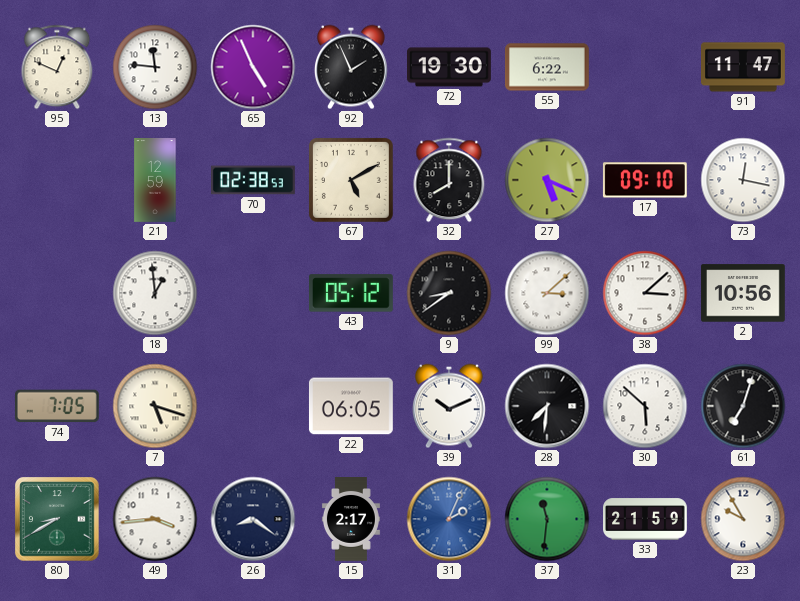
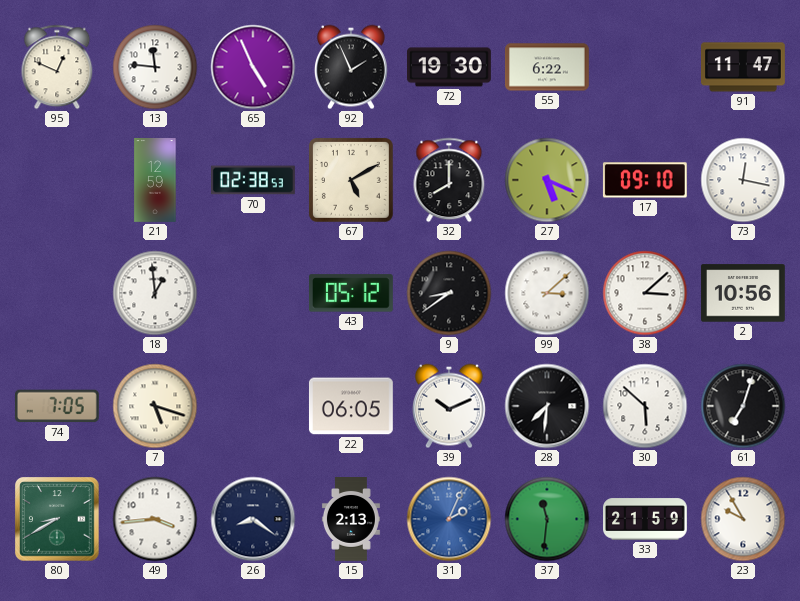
15: 2:17 -> 2:13
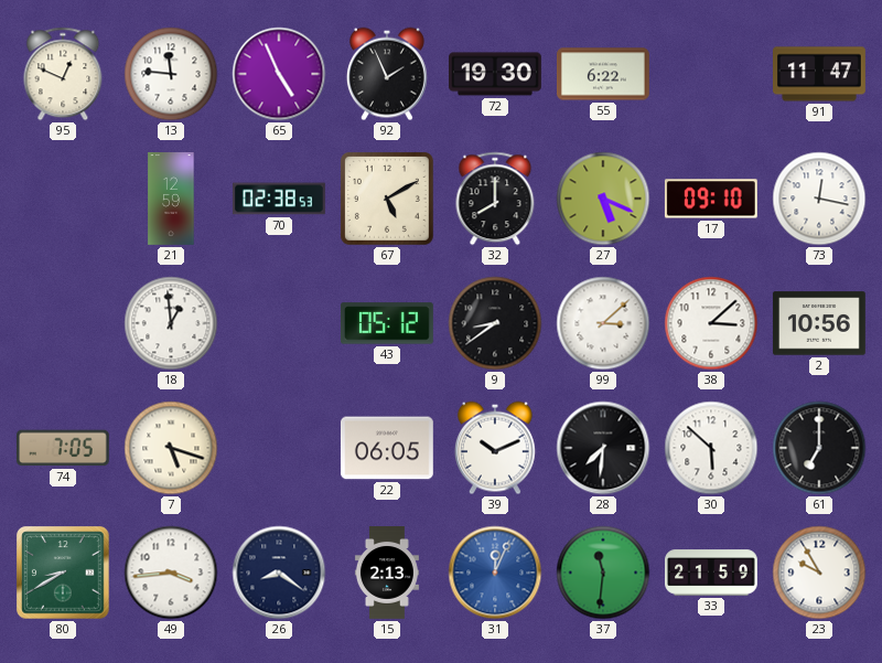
61: 7:03 -> 7:00
31: 2:04 -> 12:04
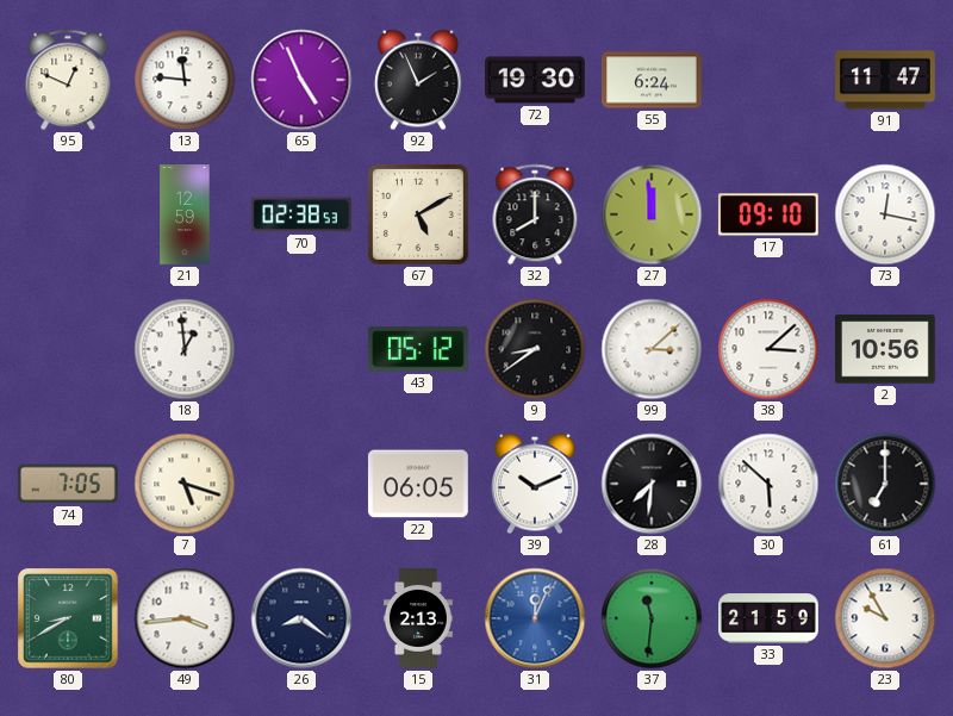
55: 6:22 -> 6:24
27: 5:19 -> 11:59
